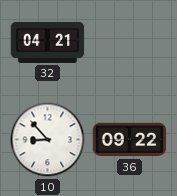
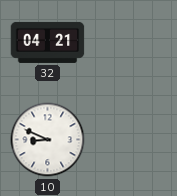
10: 8:53 -> 8:49
36: 09:22 -> none
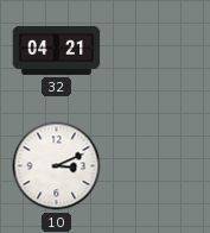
10: 8:49 -> 3:11
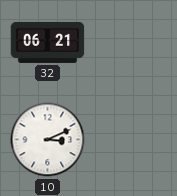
32: 04:21 -> 06:21
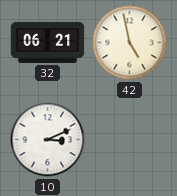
42: none -> 4:58
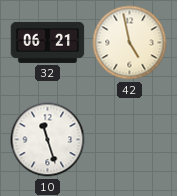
10: 3:11 -> 11:27
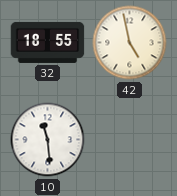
32: 06:21 -> 18:55
10: 11:27 -> 11:29
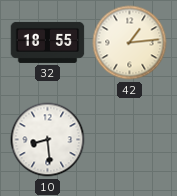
42: 4:58 -> 1:14
10: 11:29 -> 8:29
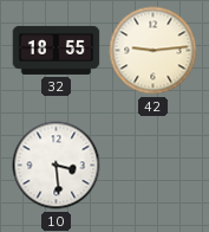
42: 1:14 -> 9:14
10: 8:29 -> 3:29
